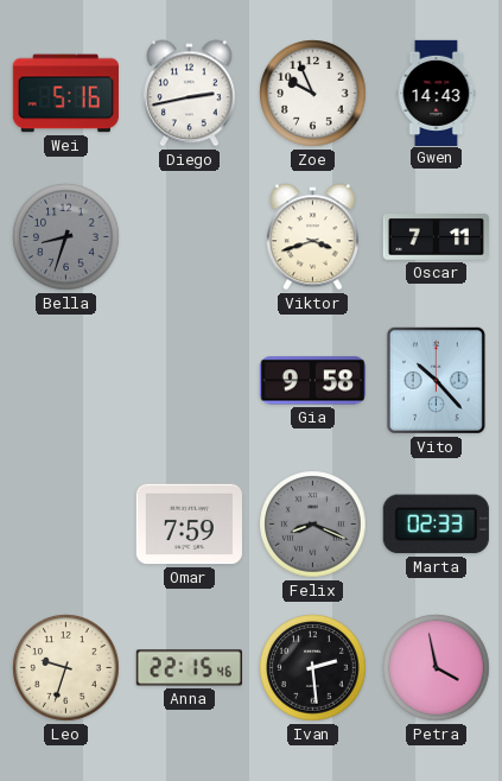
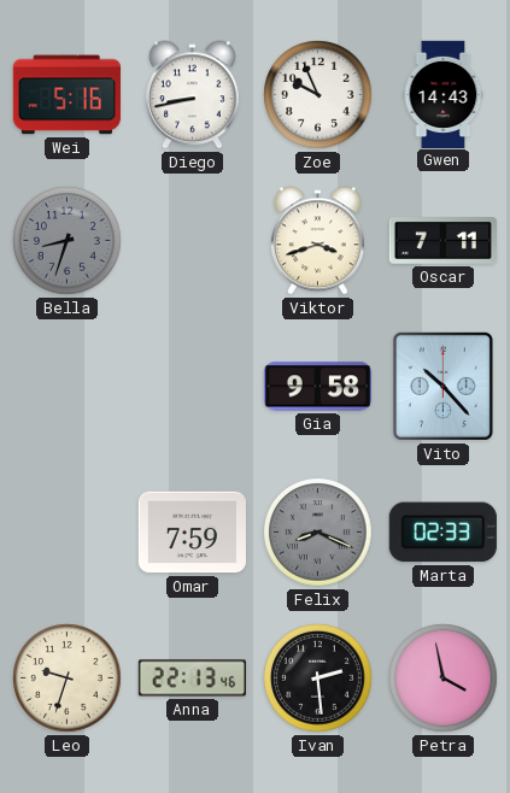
Diego: 2:43 -> 8:43
Anna: 22:15 -> 22:13
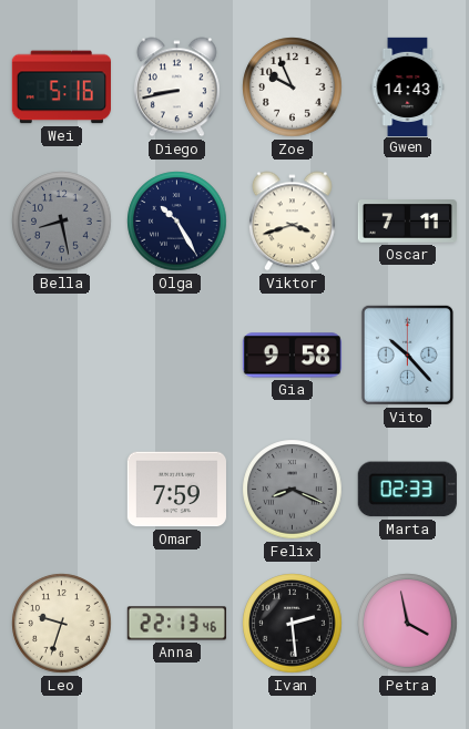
Bella: 8:33 -> 8:28
Olga: none -> 10:25
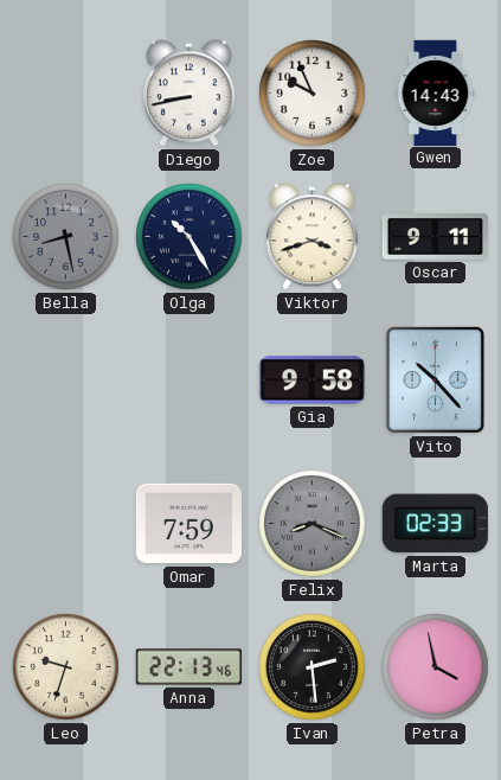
Wei: 5:16 -> none
Oscar: 7:11 -> 9:11
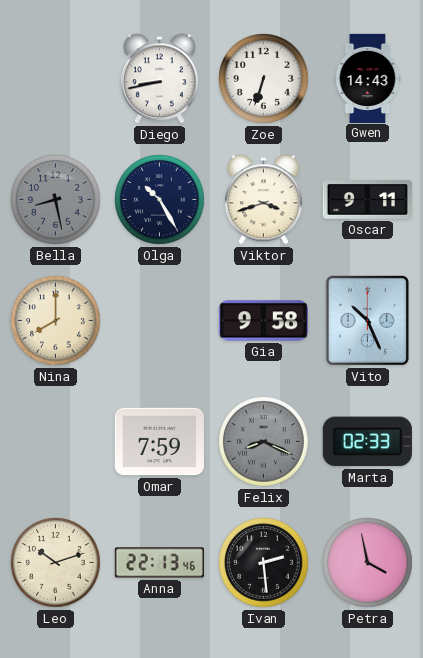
Zoe: 9:56 -> 6:33
Nina: none -> 8:00
Vito: 10:23 -> 10:26
Leo: 9:33 -> 10:12
